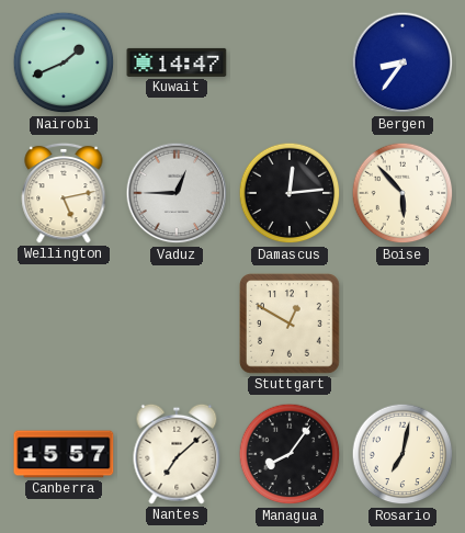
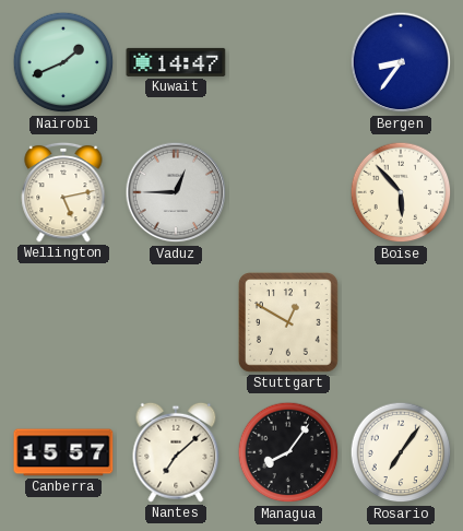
Damascus: 12:14 -> none
Rosario: 7:02 -> 7:06
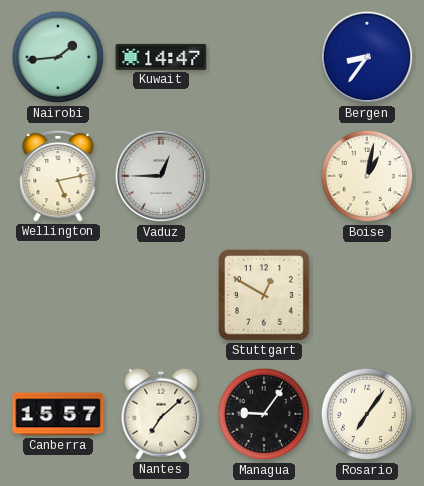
Nairobi: 1:41 -> 1:44
Boise: 5:53 -> 1:02
Managua: 8:06 -> 9:06
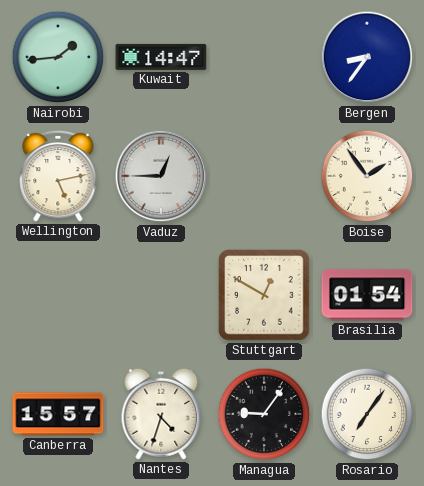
Boise: 1:02 -> 1:54
Brasilia: none -> 01:54
Nantes: 7:08 -> 4:33
